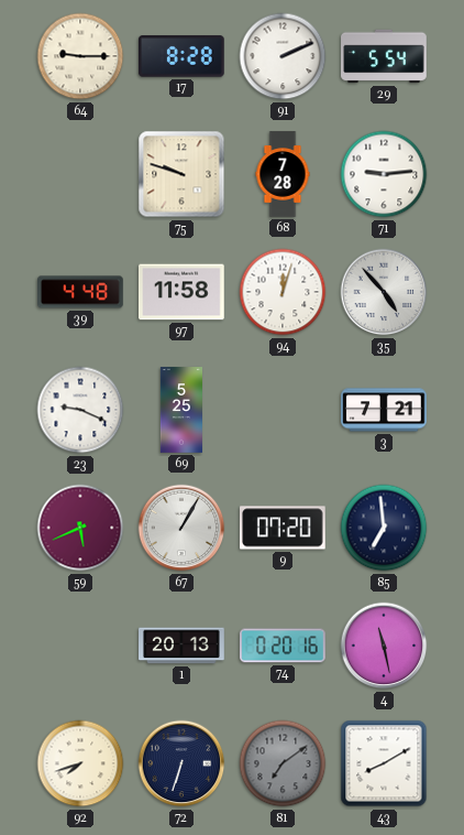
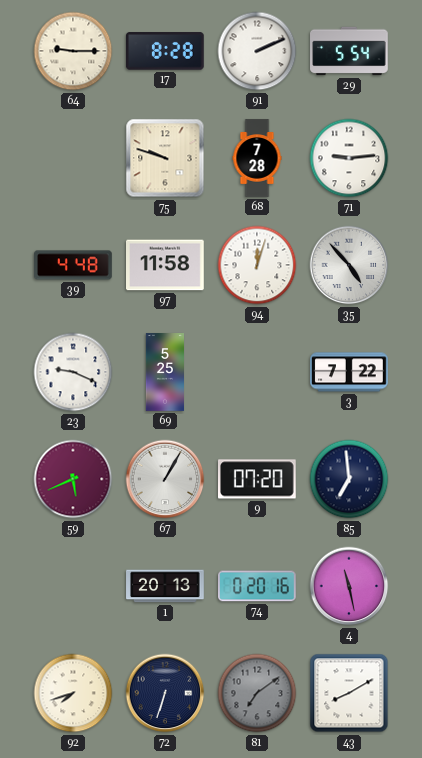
3: 7:21 -> 7:22
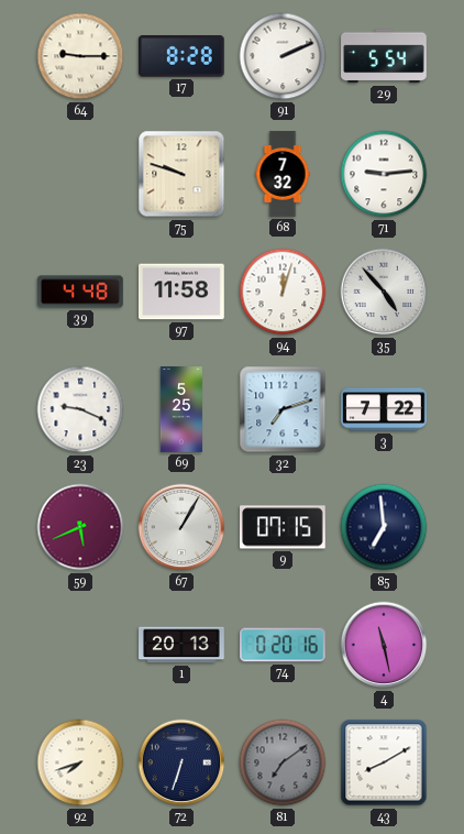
68: 7:28 -> 7:32
32: none -> 7:12
9: 07:20 -> 07:15
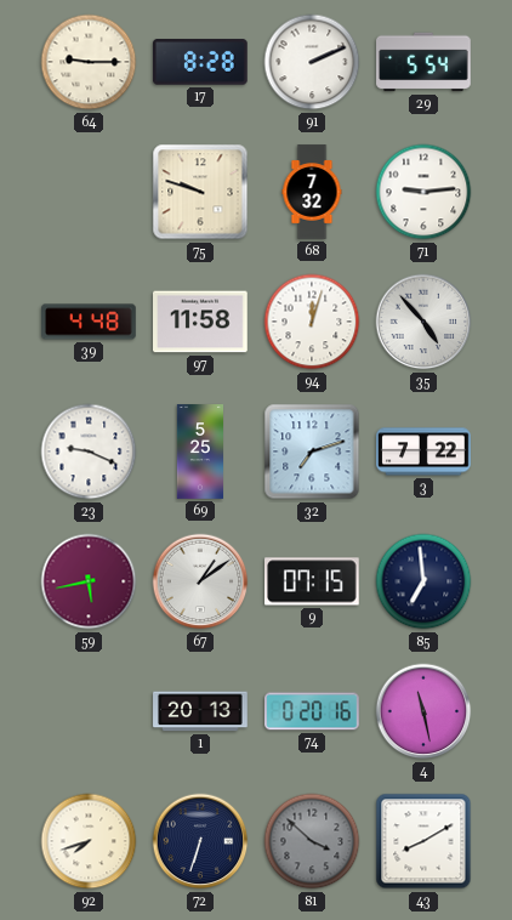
59: 5:41 -> 5:43
67: 1:05 -> 1:09
81: 7:09 -> 3:52
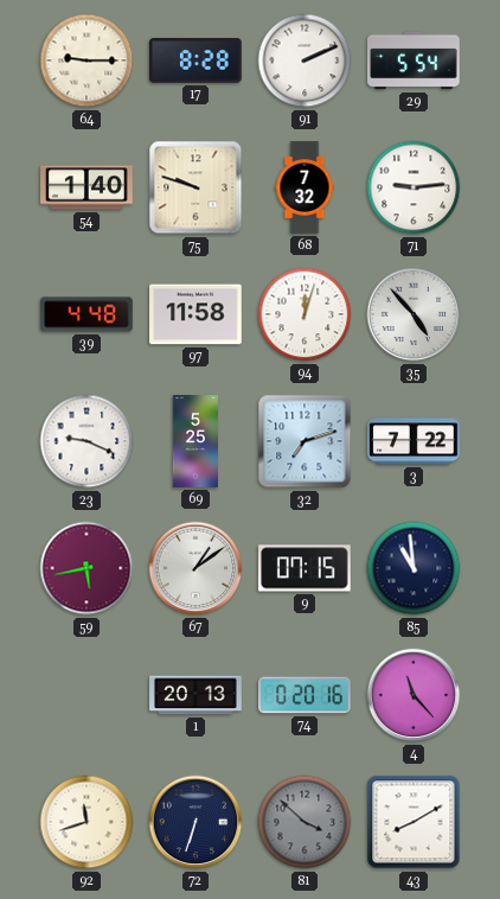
54: none -> 1:40
85: 6:59 -> 10:59
4: 11:28 -> 11:23
92: 7:42 -> 11:42
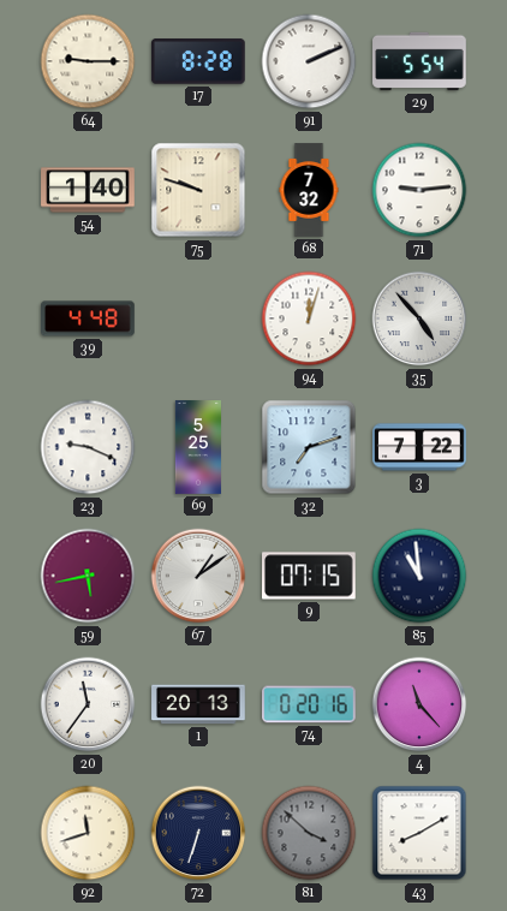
97: 11:58 -> none
20: none -> 11:36
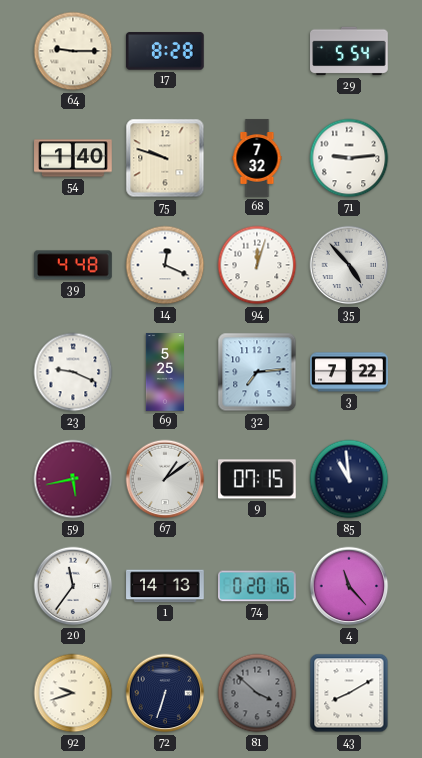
91: 2:11 -> none
14: none -> 12:19
32: 7:12 -> 7:14
1: 20:13 -> 14:13
92: 11:42 -> 9:42
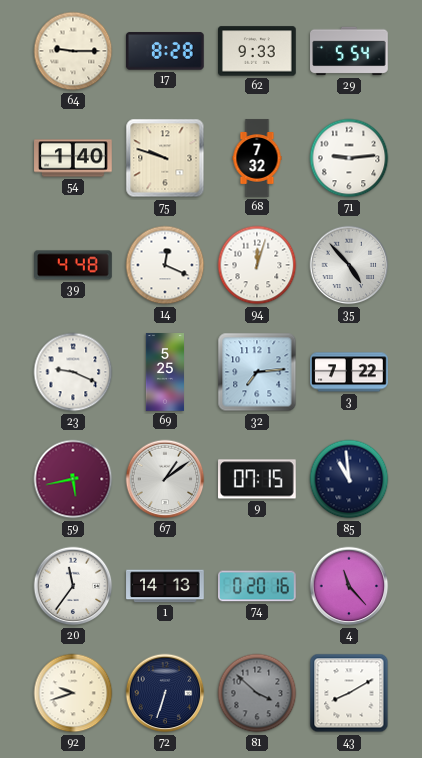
62: none -> 9:33
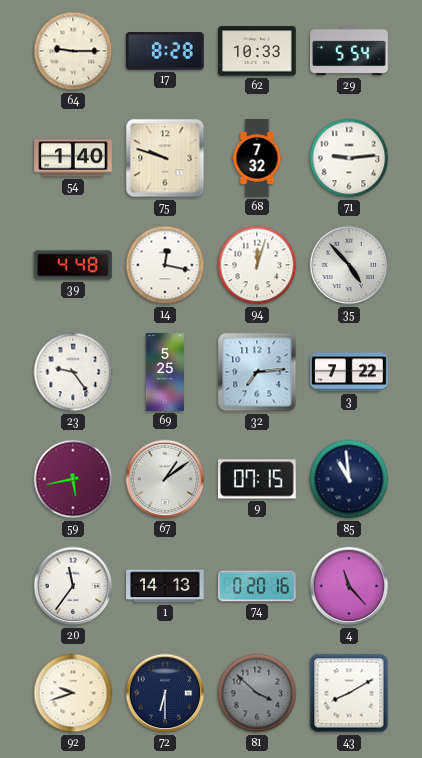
62: 9:33 -> 10:33
14: 12:19 -> 12:17
23: 9:19 -> 9:24
72: 6:33 -> 6:30
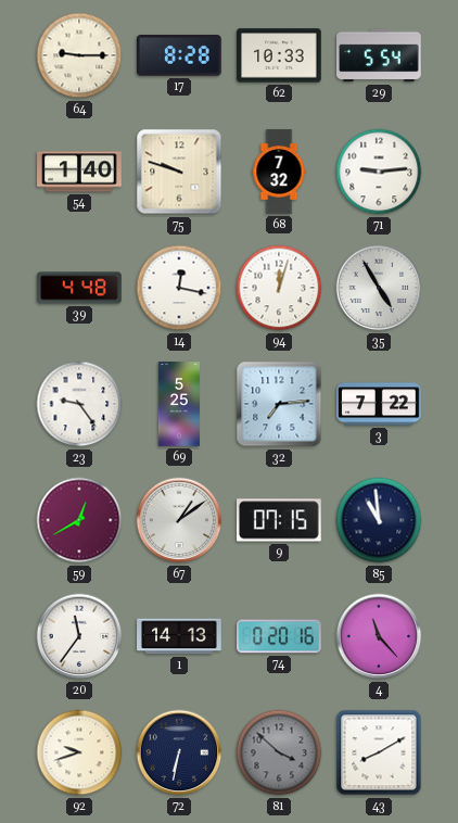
35: 4:53 -> 4:55
59: 5:43 -> 12:40
72: 6:30 -> 6:32
